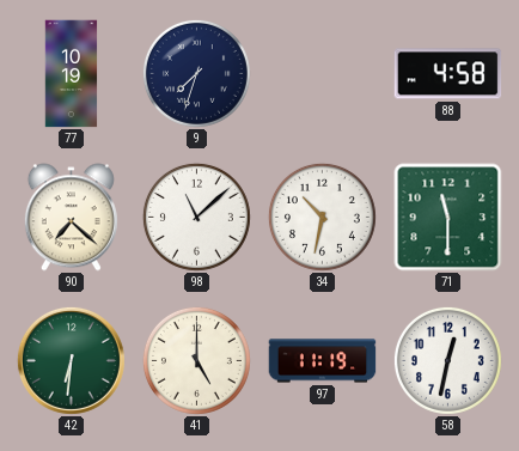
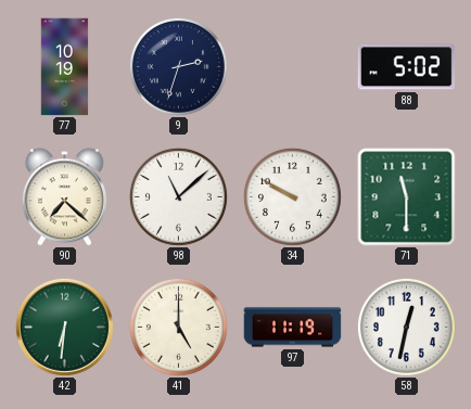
9: 7:33 -> 2:33
88: 4:58 -> 5:02
34: 10:32 -> 9:50
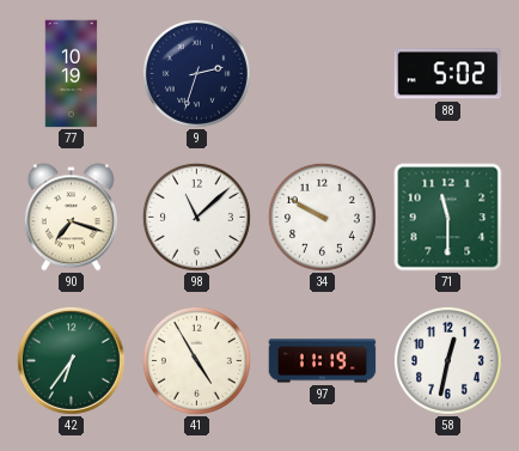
90: 7:22 -> 7:18
42: 6:31 -> 6:36
41: 5:00 -> 4:55
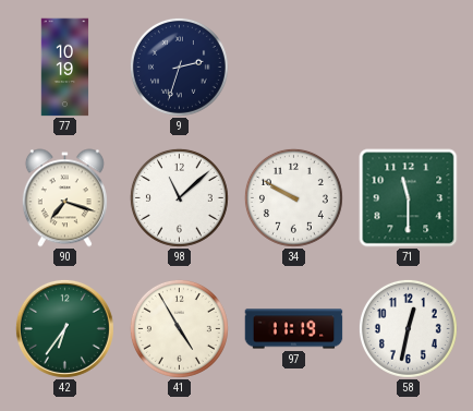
88: 5:02 -> none
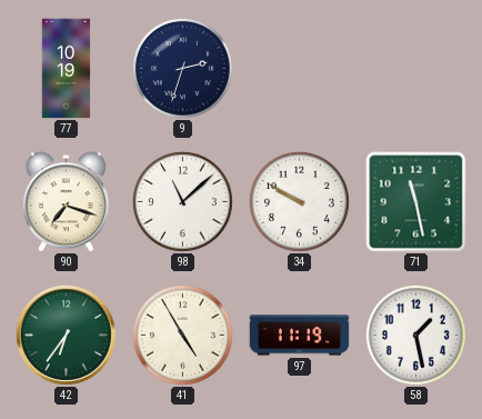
71: 11:30 -> 11:28
58: 12:32 -> 1:28
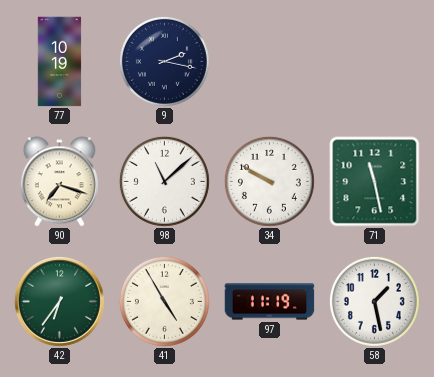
9: 2:33 -> 2:17
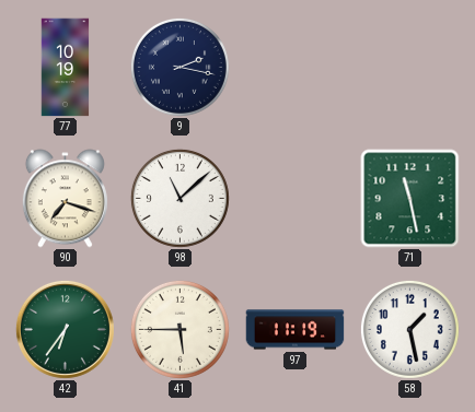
34: 9:50 -> none
41: 4:55 -> 5:45
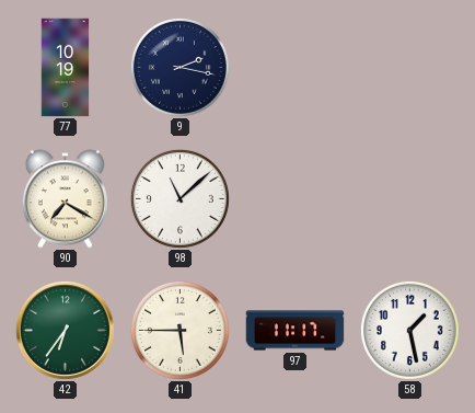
90: 7:18 -> 7:20
71: 11:28 -> none
97: 11:19 -> 11:17
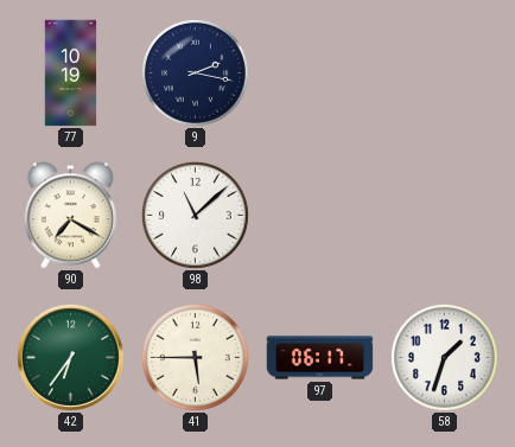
97: 11:17 -> 06:17
58: 1:28 -> 1:33
